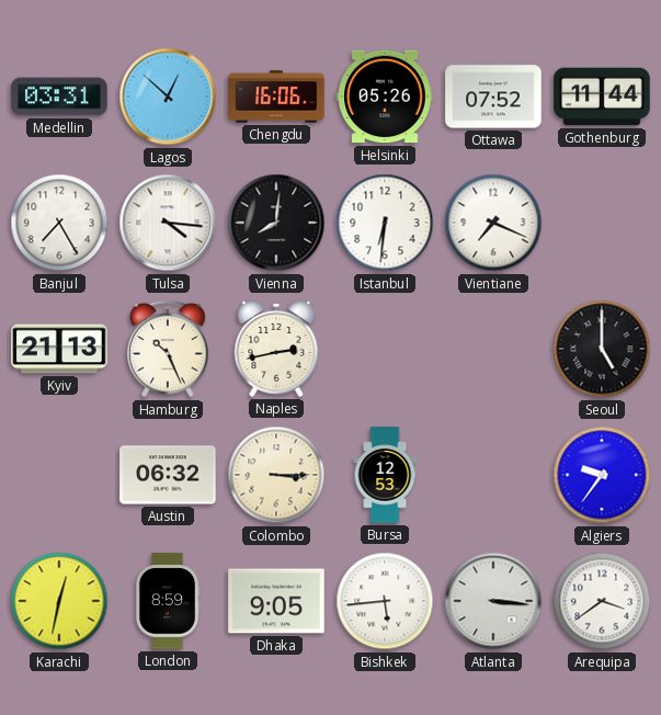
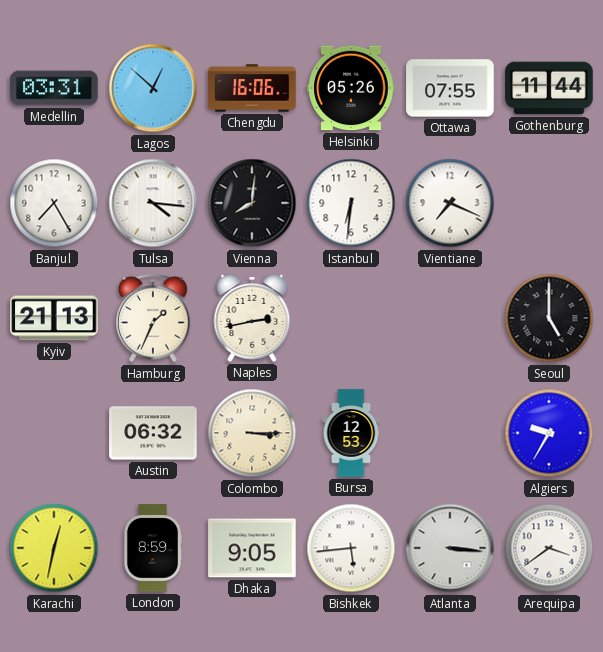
Ottawa: 07:52 -> 07:55
Hamburg: 10:26 -> 1:34
Algiers: 9:36 -> 9:35
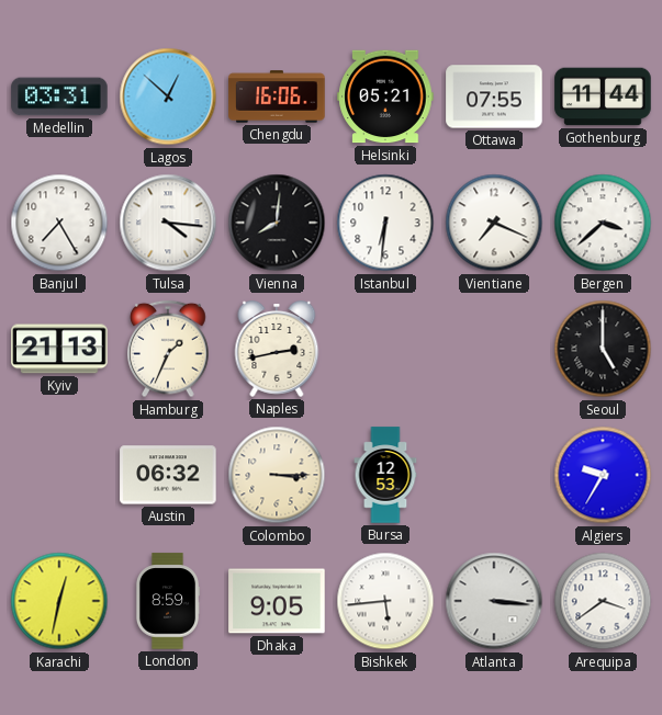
Helsinki: 05:26 -> 05:21
Bergen: none -> 3:38
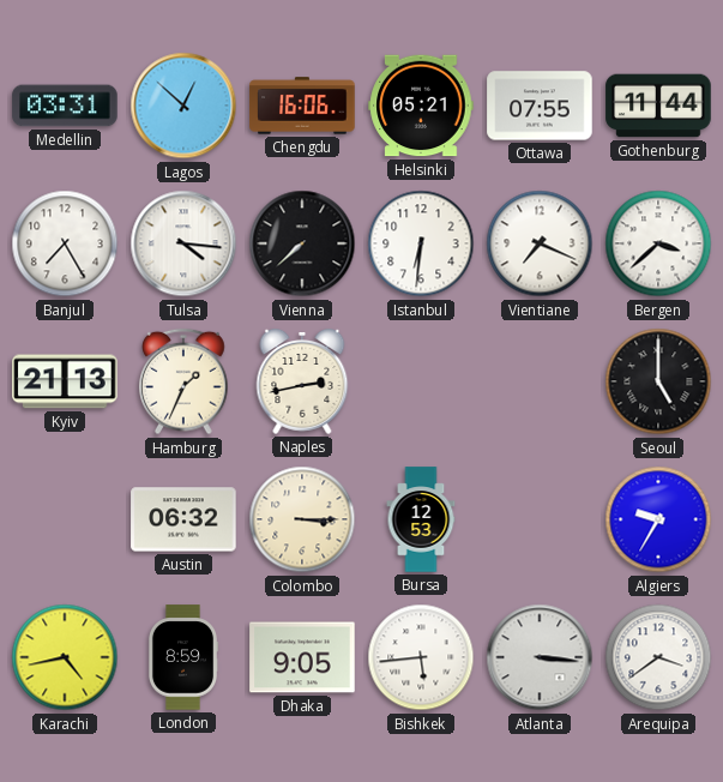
Vienna: 8:01 -> 7:38
Karachi: 12:32 -> 4:43
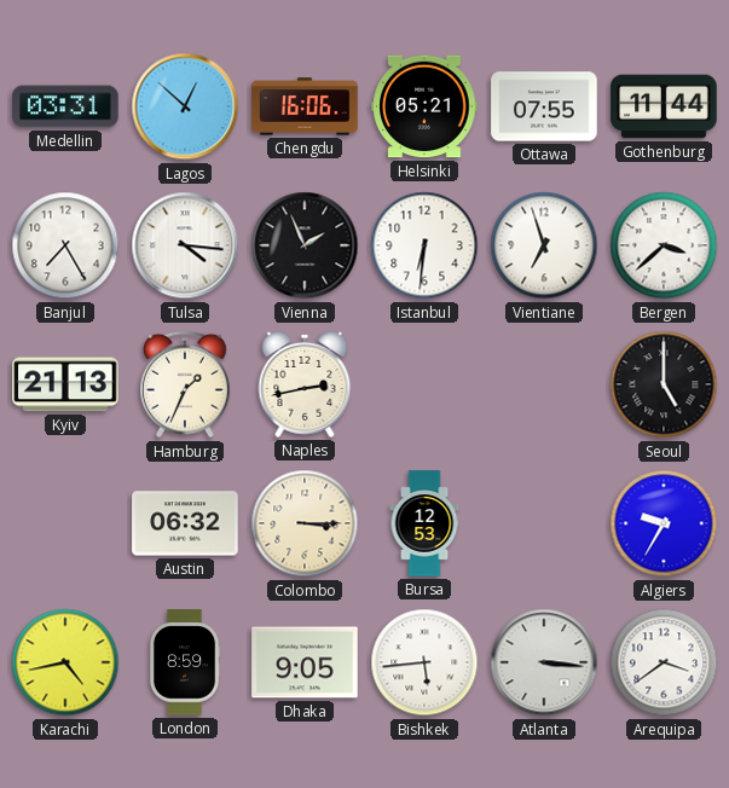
Vienna: 7:38 -> 1:56
Vientiane: 7:19 -> 6:57
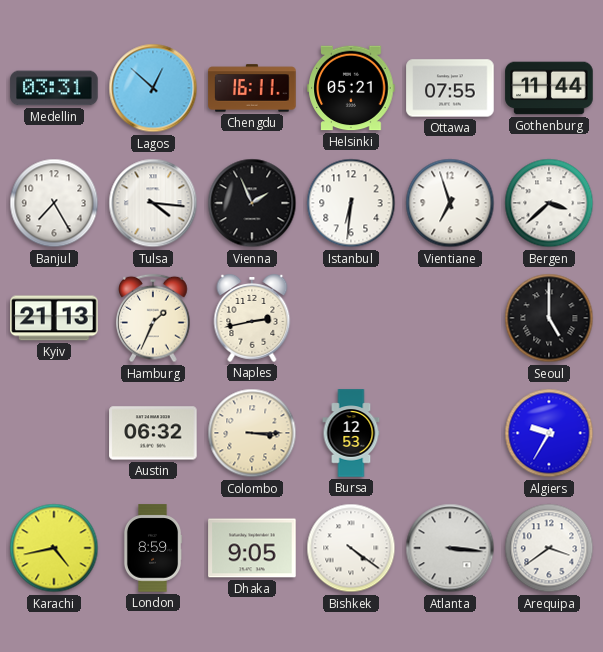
Chengdu: 16:06 -> 16:11
Bishkek: 5:44 -> 4:21
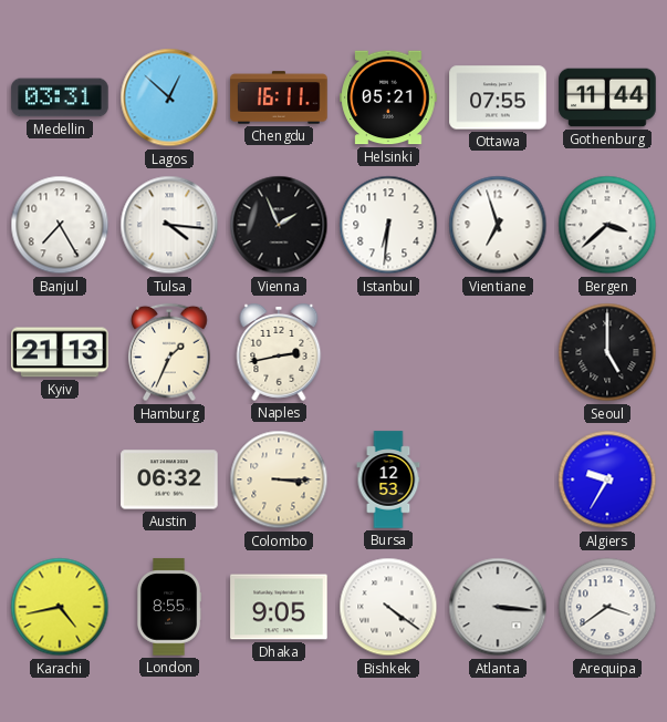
London: 8:59 -> 8:55
